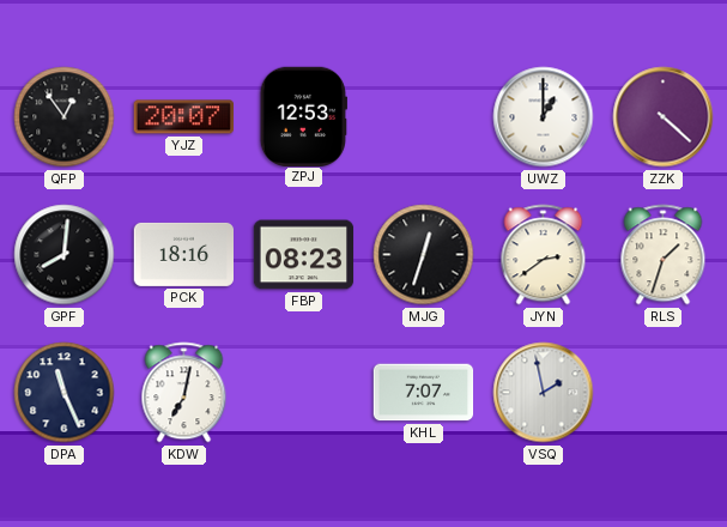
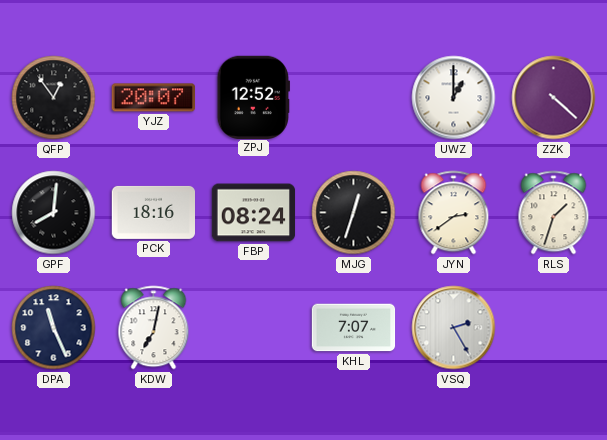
ZPJ: 12:53 -> 12:52
FBP: 08:23 -> 08:24
VSQ: 1:58 -> 2:25
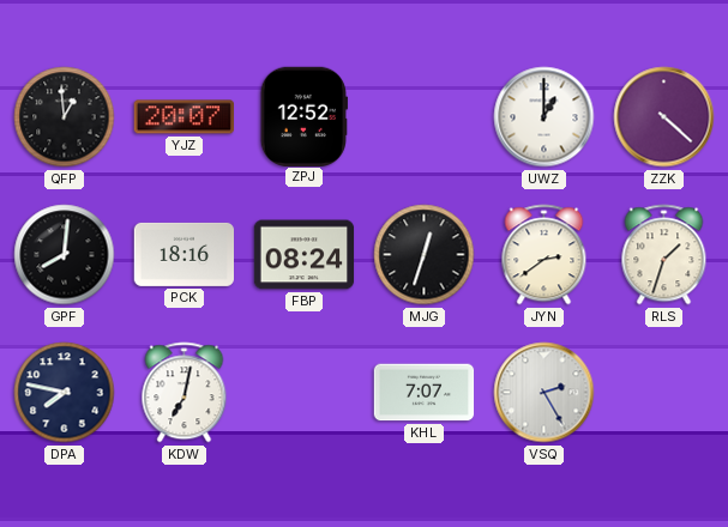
QFP: 12:54 -> 12:59
DPA: 11:26 -> 7:47
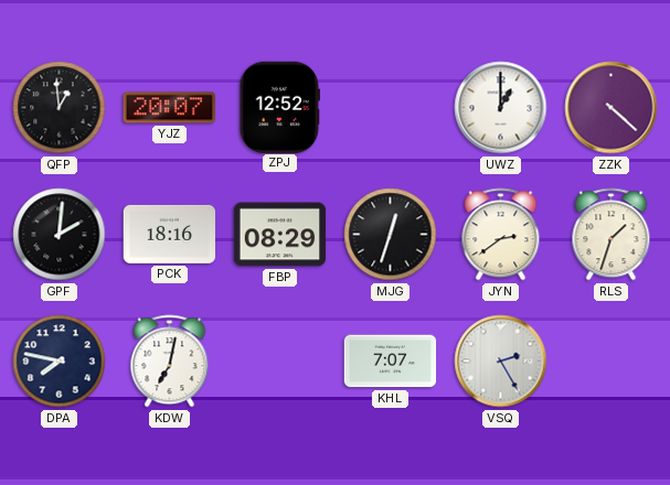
GPF: 8:01 -> 2:01
FBP: 08:24 -> 08:29
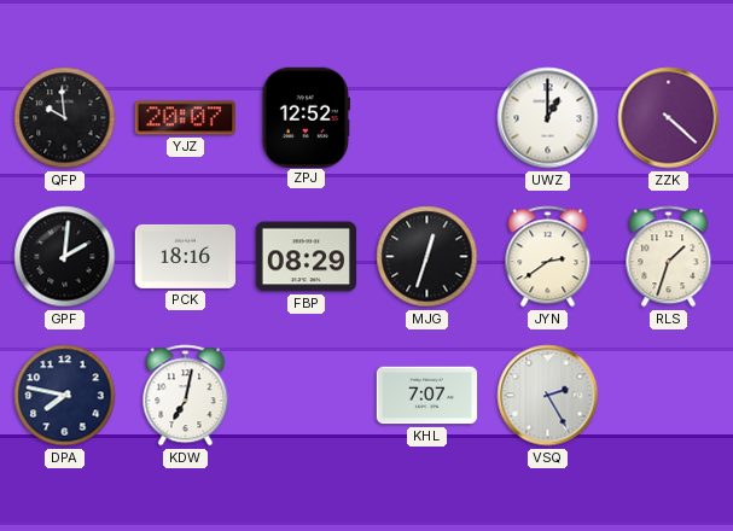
QFP: 12:59 -> 9:59
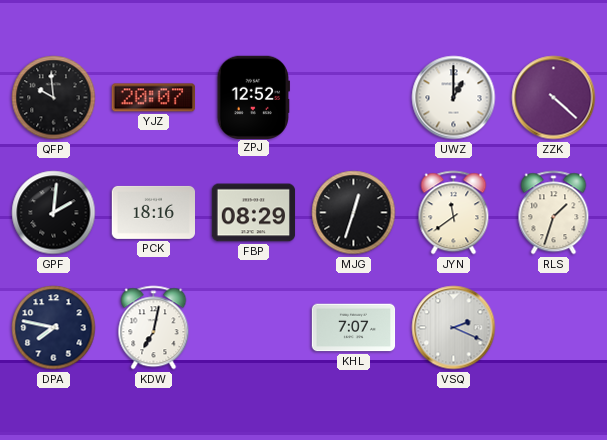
JYN: 2:39 -> 11:39
VSQ: 2:25 -> 2:19
